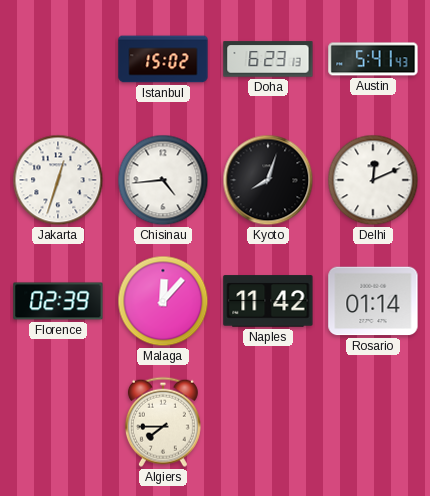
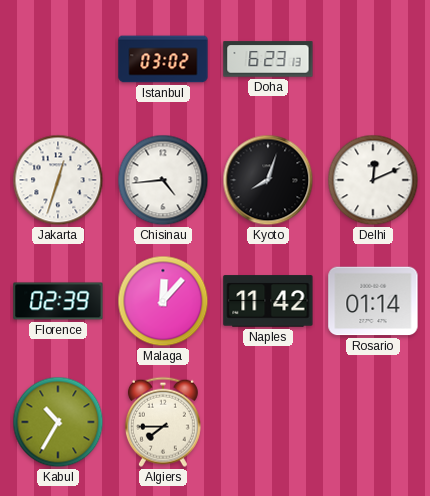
Istanbul: 15:02 -> 03:02
Austin: 5:41 -> none
Kabul: none -> 10:35
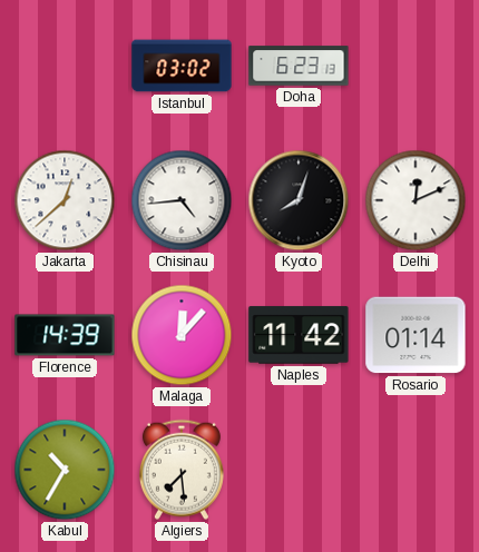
Jakarta: 12:33 -> 12:38
Florence: 02:39 -> 14:39
Algiers: 7:45 -> 7:29
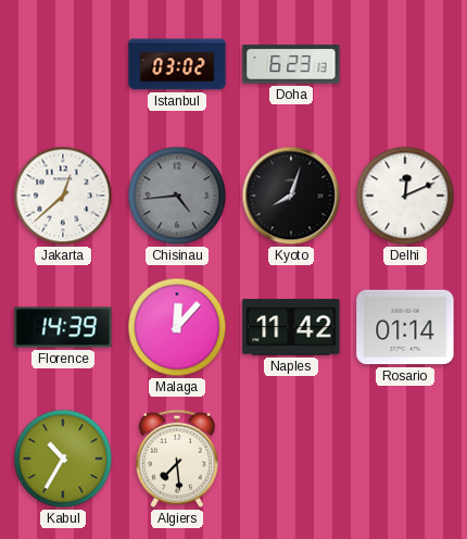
Chisinau dial: white -> grey
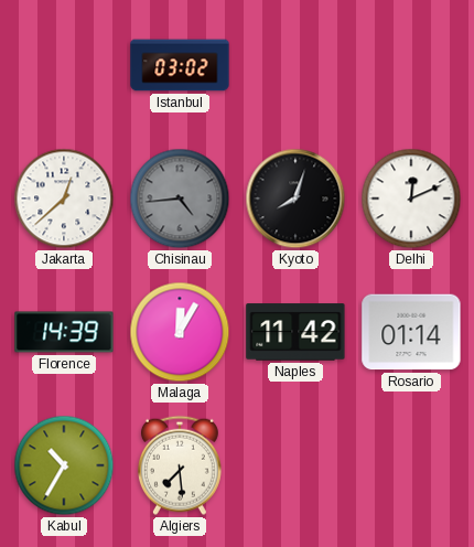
Doha: 6:23 -> none
Malaga: 12:07 -> 12:05
